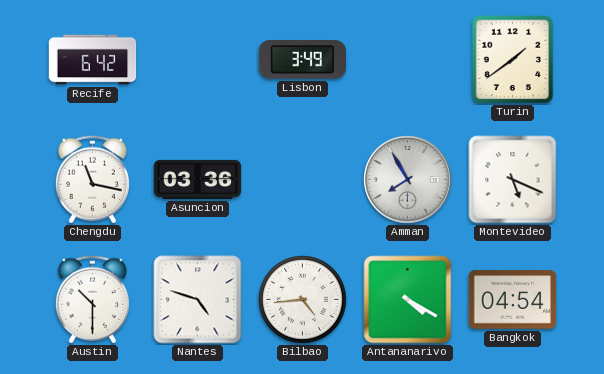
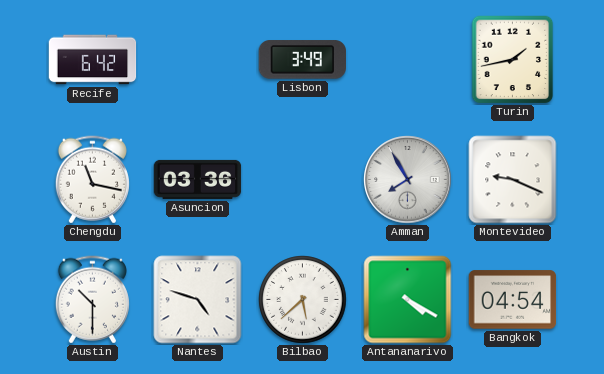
Turin: 1:39 -> 1:43
Montevideo: 5:19 -> 9:19
Bilbao: 4:44 -> 5:38
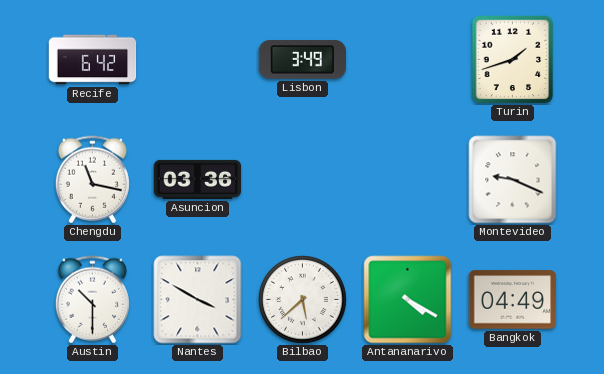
Turin: 1:43 -> 1:42
Amman: 7:55 -> none
Nantes: 4:48 -> 3:50
Bangkok: 04:54 -> 04:49
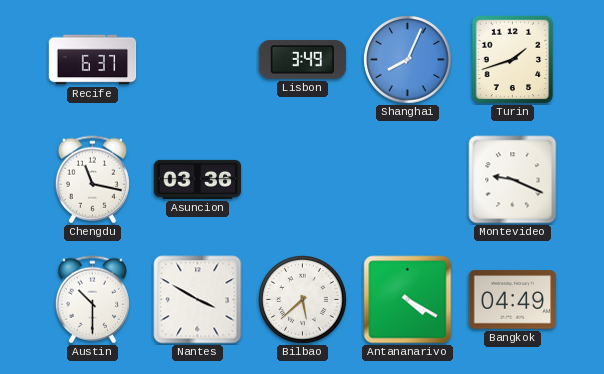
Recife: 6:42 -> 6:37
Shanghai: none -> 8:04
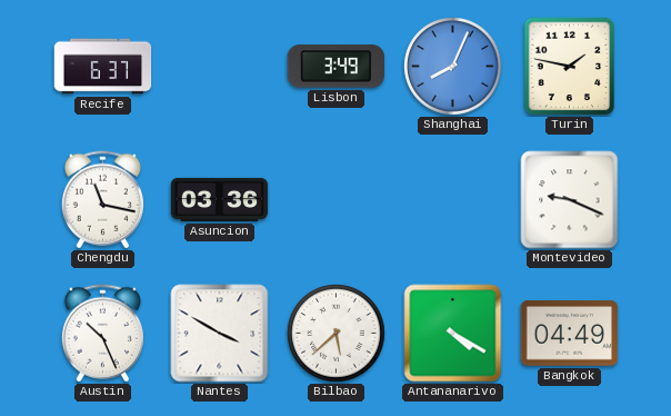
Turin: 1:42 -> 1:47
Austin: 10:30 -> 10:26
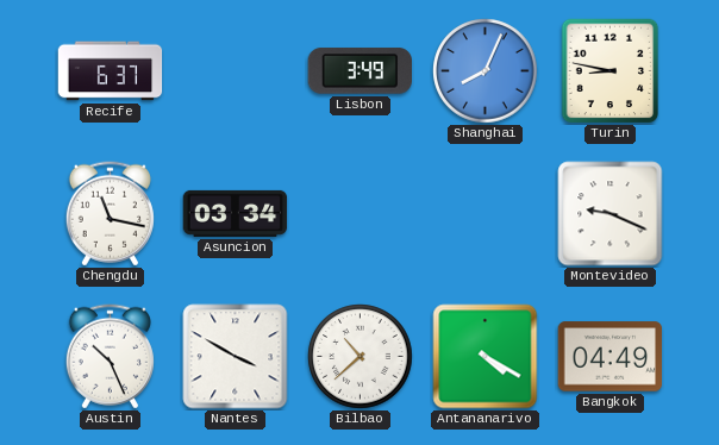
Turin: 1:47 -> 8:47
Asuncion: 03:36 -> 03:34
Bilbao: 5:38 -> 10:38
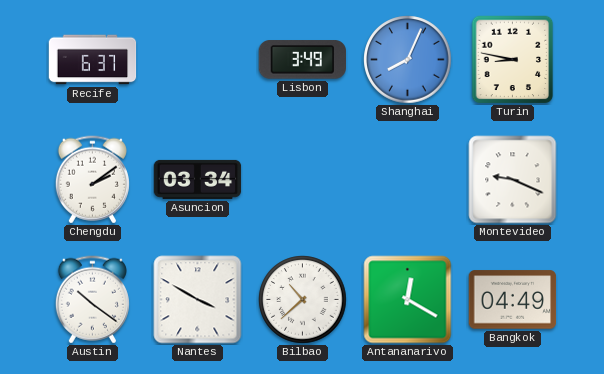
Chengdu: 11:17 -> 2:09
Austin: 10:26 -> 10:21
Antananarivo: 4:20 -> 12:20
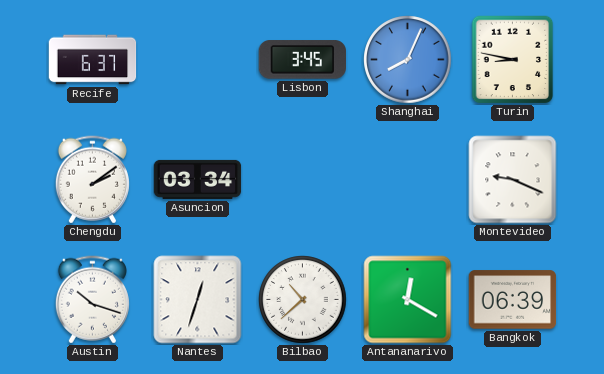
Lisbon: 3:49 -> 3:45
Austin: 10:21 -> 10:18
Nantes: 3:50 -> 12:33
Bangkok: 04:49 -> 06:39
